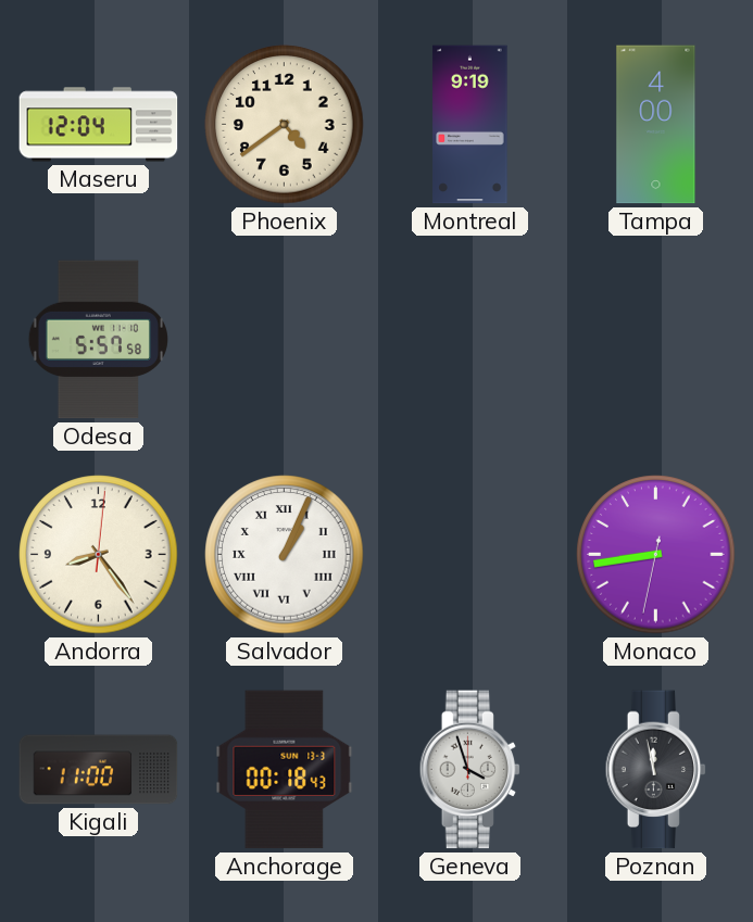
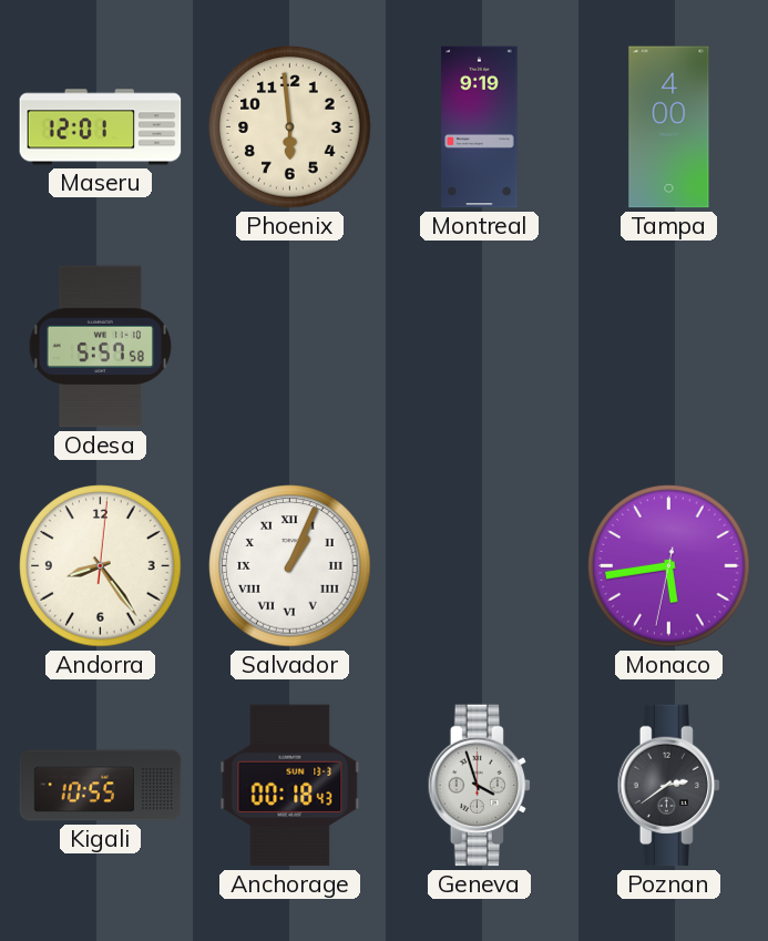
Maseru: 12:04 -> 12:01
Phoenix: 4:39 -> 5:59
Monaco: 8:43 -> 5:43
Kigali: 11:00 -> 10:55
Poznan: 11:58 -> 2:39
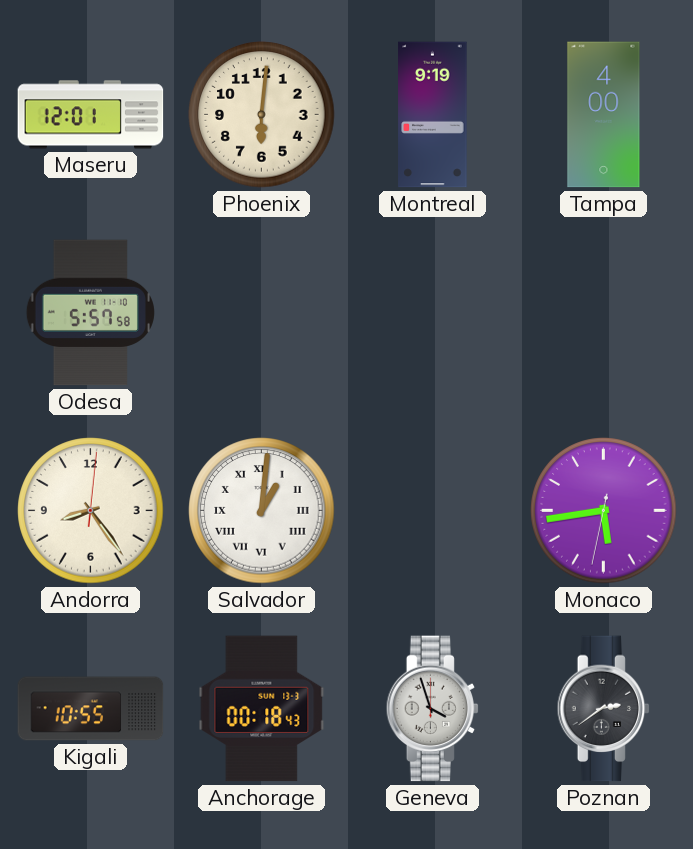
Phoenix: 5:59 -> 6:01
Salvador: 1:04 -> 1:01
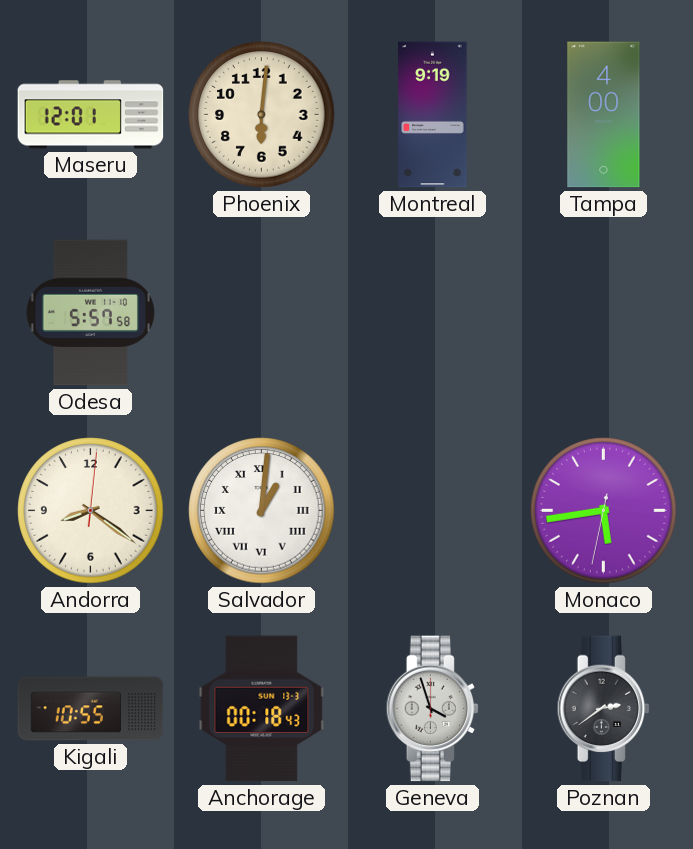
Andorra: 8:24 -> 8:21
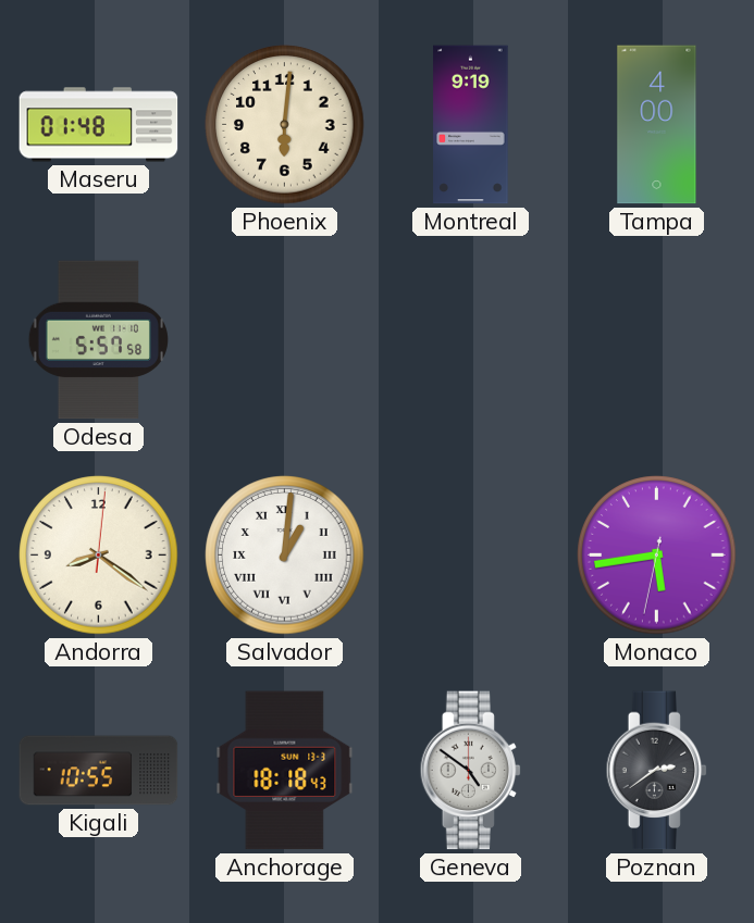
Maseru: 12:01 -> 01:48
Anchorage: 00:18 -> 18:18
Geneva: 3:57 -> 4:51
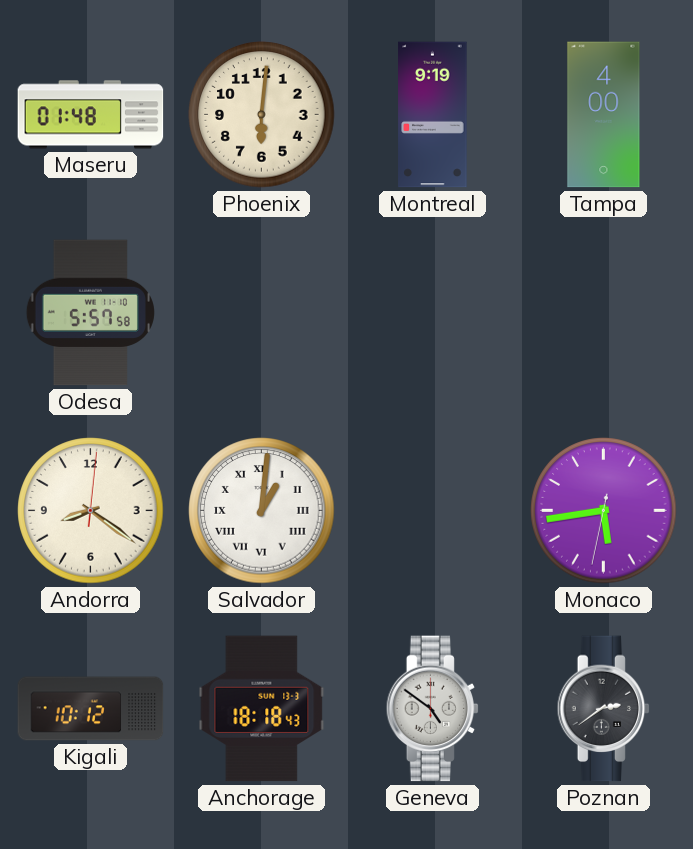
Kigali: 10:55 -> 10:12
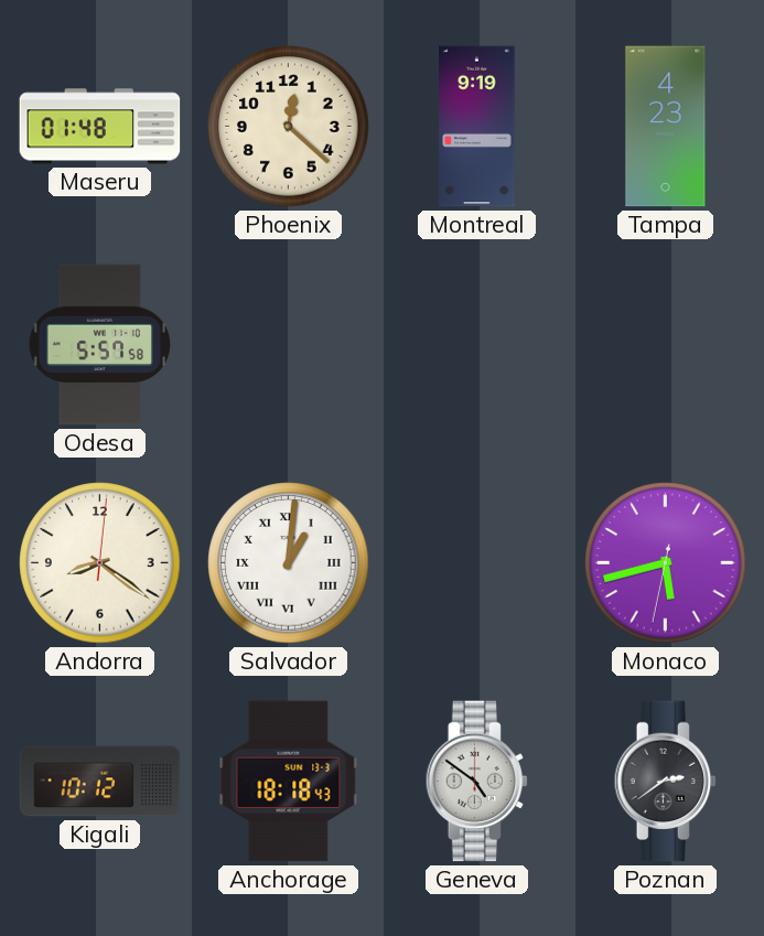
Phoenix: 6:01 -> 12:22
Tampa: 4:00 -> 4:23
Monaco: 5:43 -> 5:42
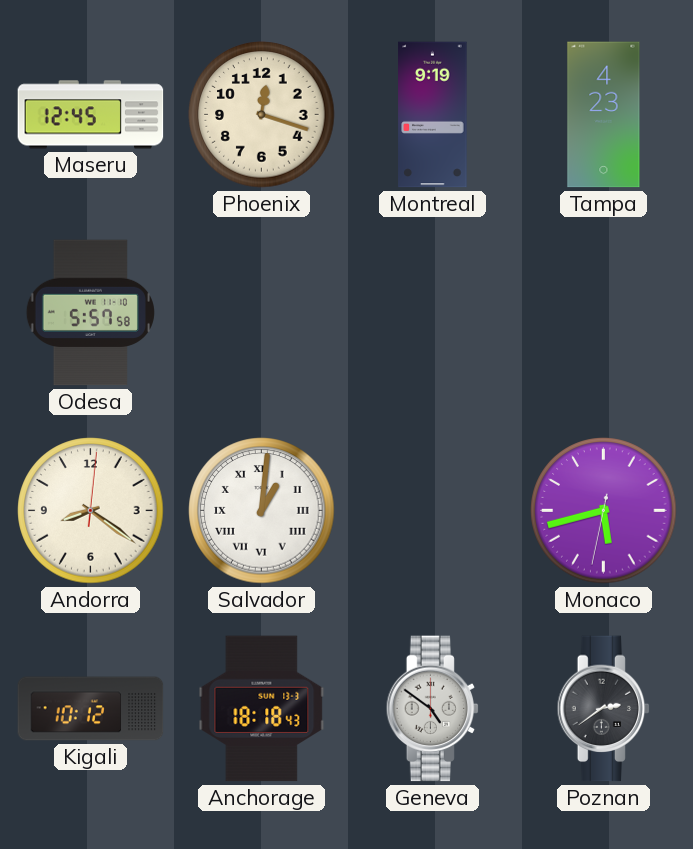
Maseru: 01:48 -> 12:45
Phoenix: 12:22 -> 12:18
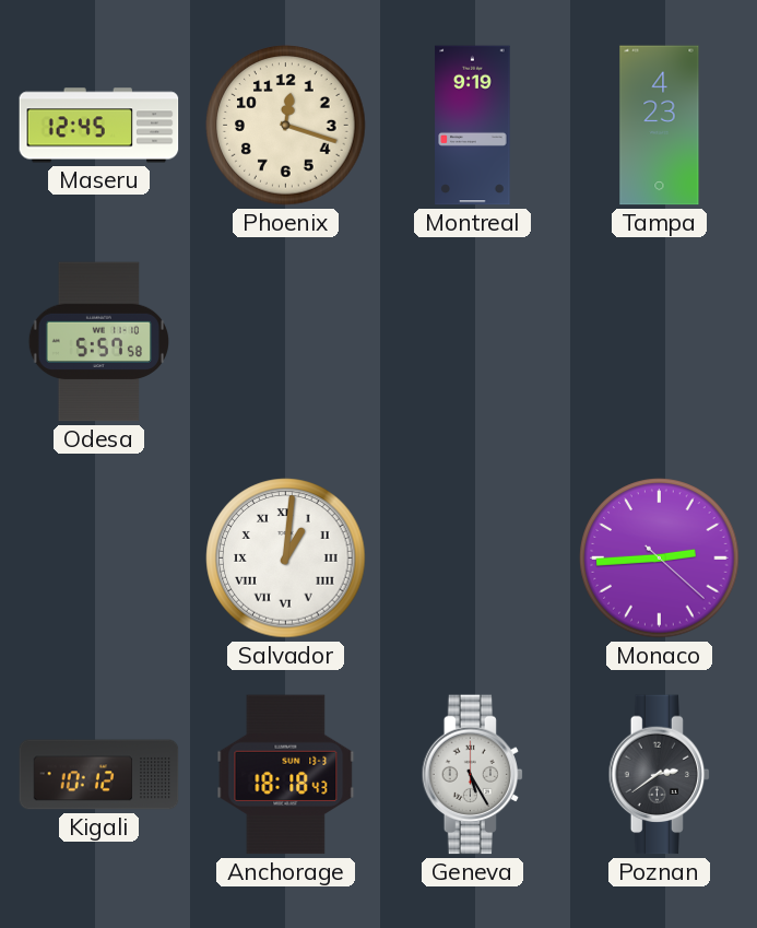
Andorra: 8:21 -> none
Monaco: 5:42 -> 2:44
Geneva: 4:51 -> 5:25
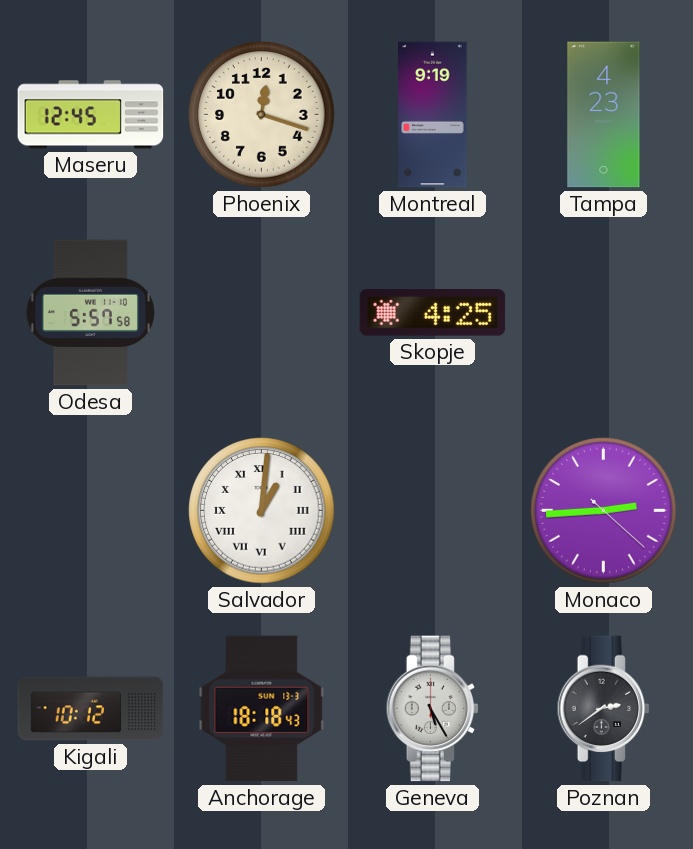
Skopje: none -> 4:25
